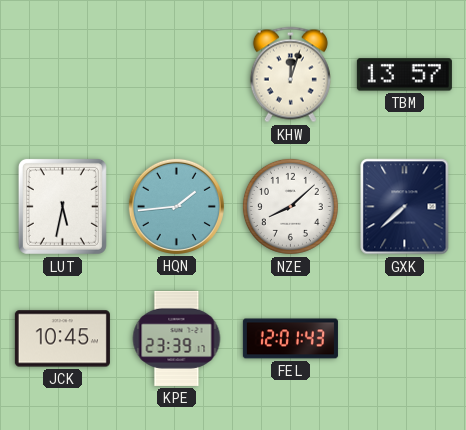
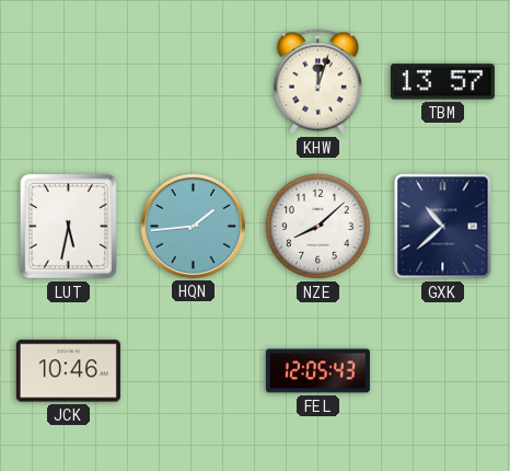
GXK: 7:38 -> 10:38
JCK: 10:45 -> 10:46
KPE: 23:39 -> none
FEL: 12:01 -> 12:05
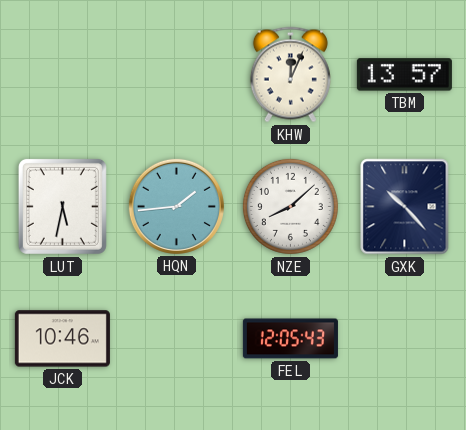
KHW: 12:03 -> 12:04
GXK: 10:38 -> 10:23
